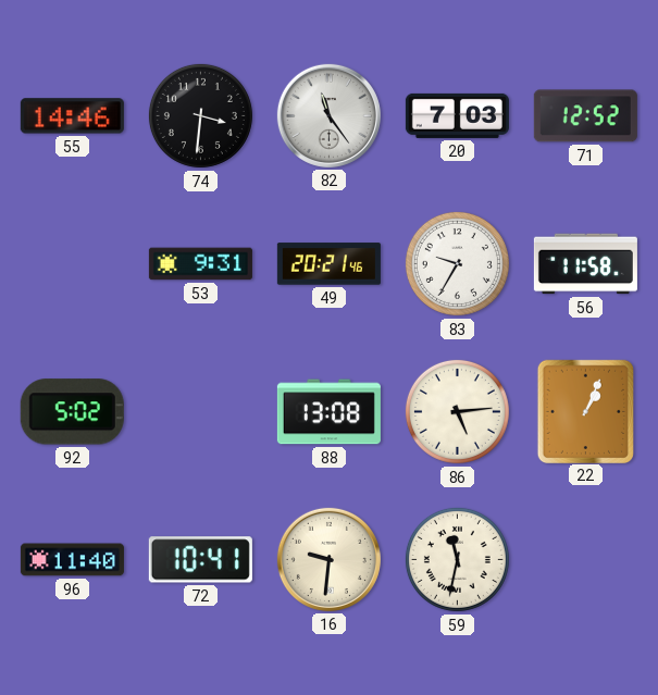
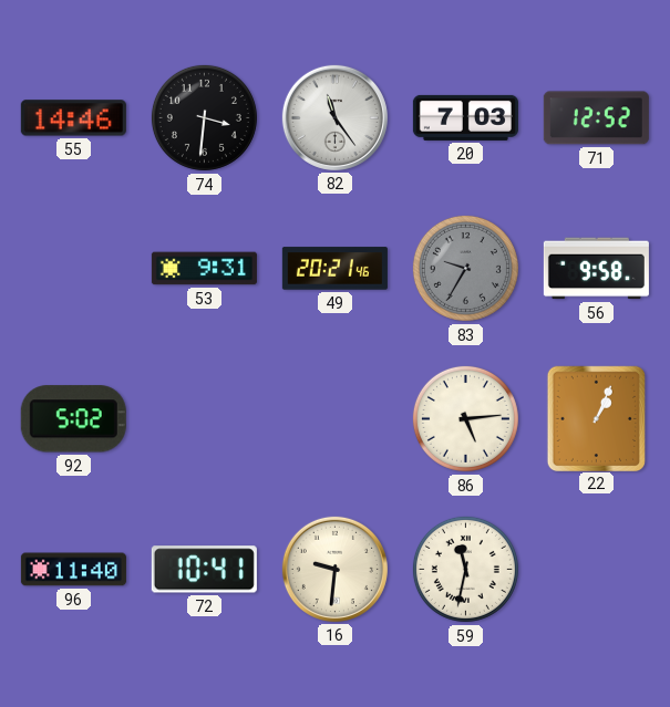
83 dial: white -> grey
56: 11:58 -> 9:58
88: 13:08 -> none
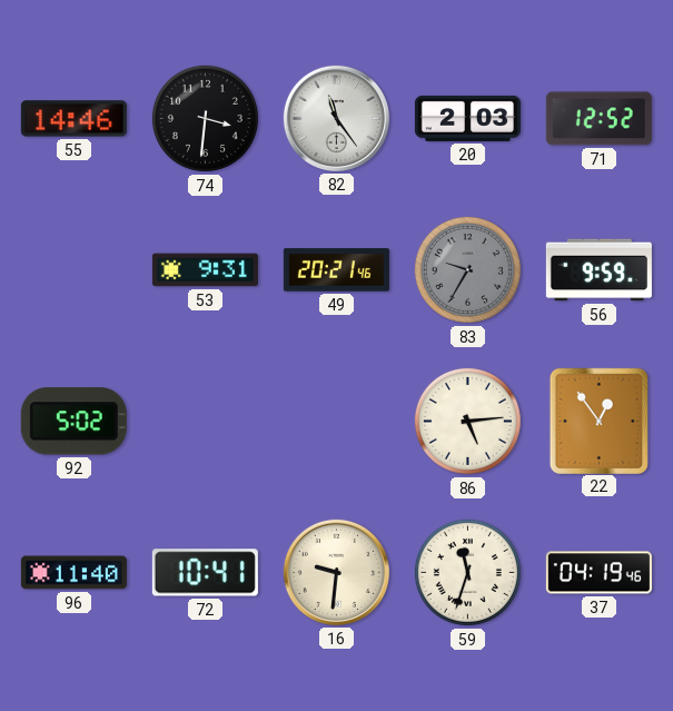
20: 7:03 -> 2:03
56: 9:58 -> 9:59
22: 1:04 -> 12:54
59: 11:32 -> 11:33
37: none -> 04:19
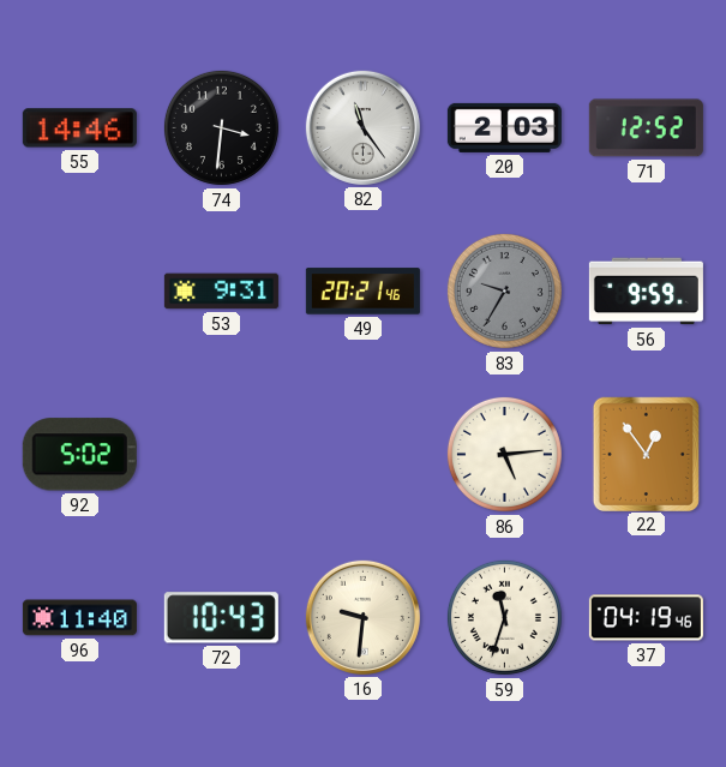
72: 10:41 -> 10:43
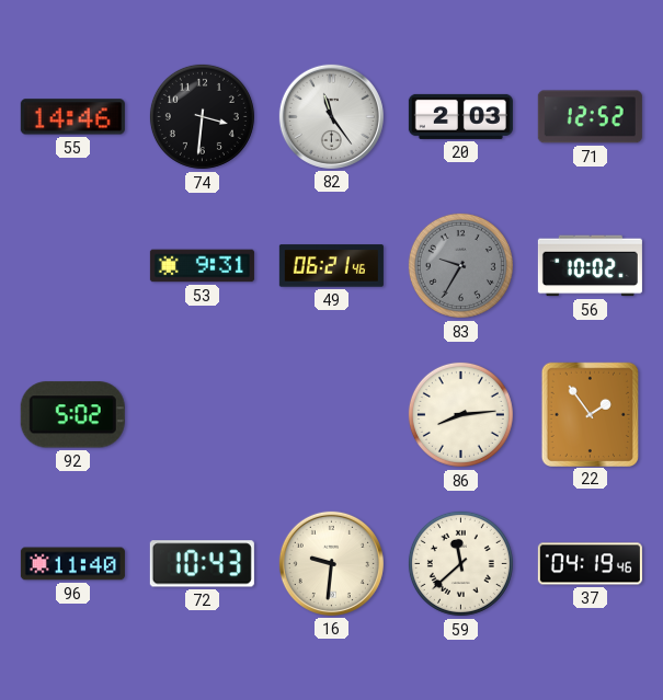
49: 20:21 -> 06:21
56: 9:59 -> 10:02
86: 5:14 -> 8:14
22: 12:54 -> 1:54
59: 11:33 -> 11:38
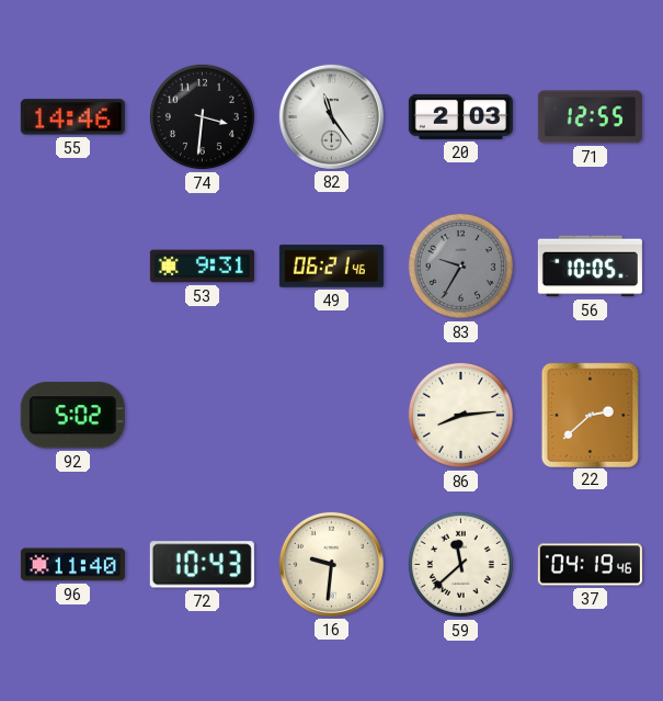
71: 12:52 -> 12:55
56: 10:02 -> 10:05
22: 1:54 -> 2:38
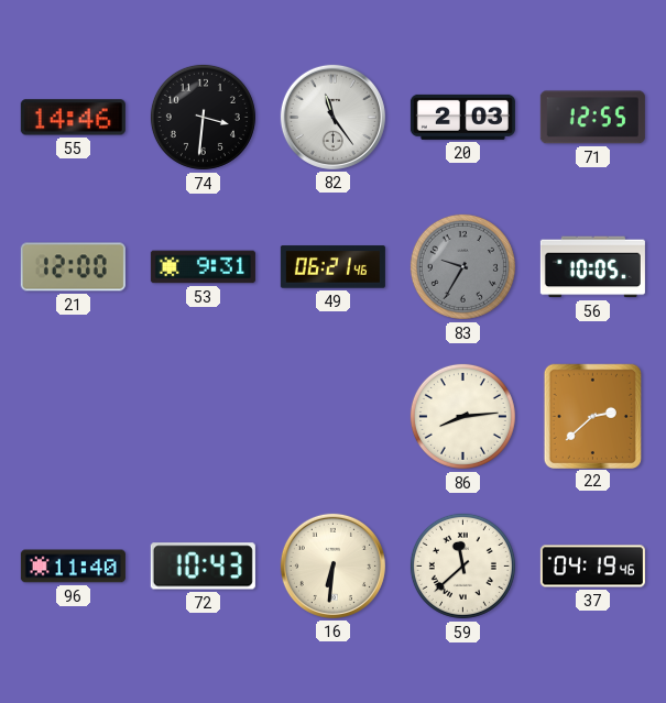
21: none -> 12:00
92: 5:02 -> none
16: 9:31 -> 6:31
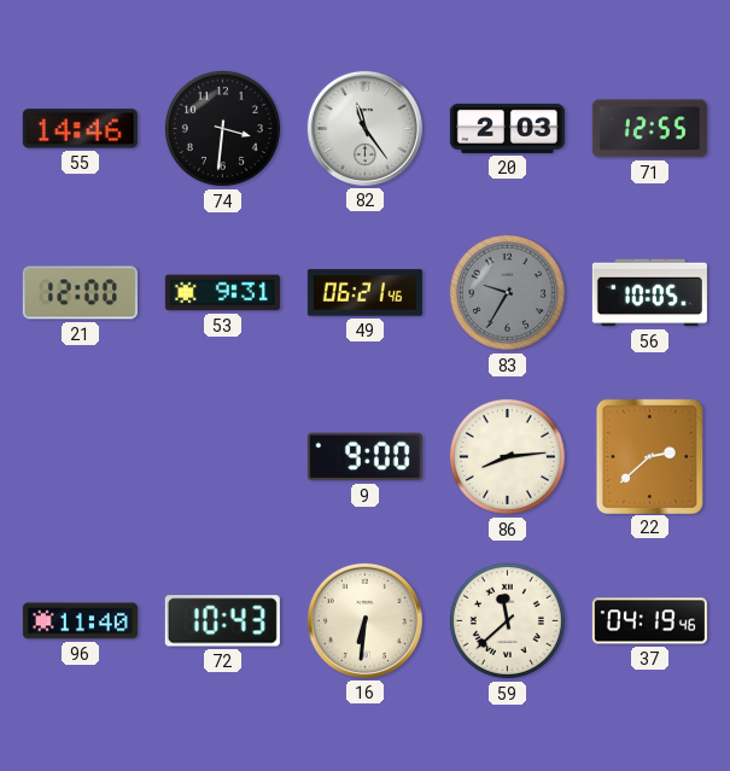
9: none -> 9:00
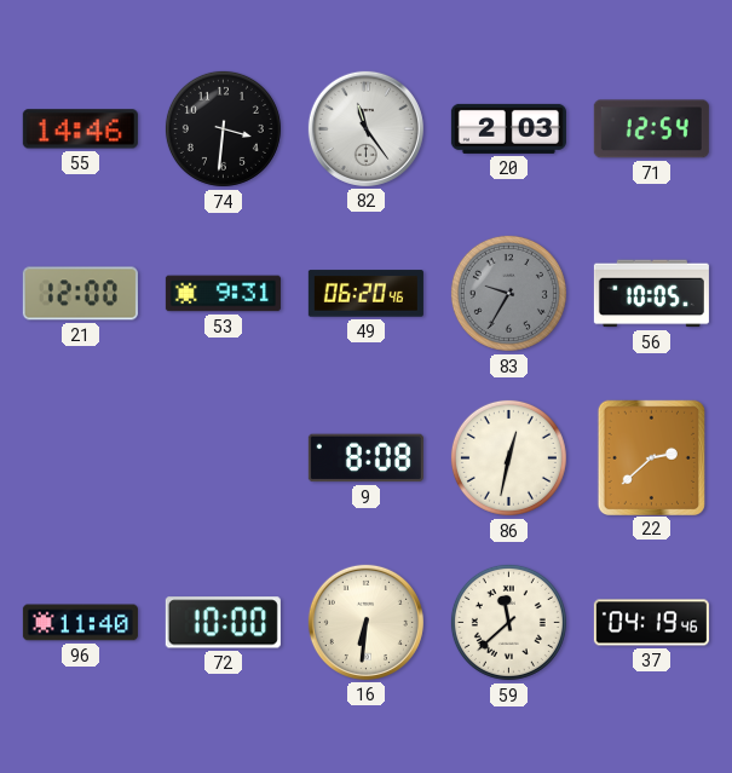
71: 12:55 -> 12:54
49: 06:21 -> 06:20
9: 9:00 -> 8:08
86: 8:14 -> 12:32
72: 10:43 -> 10:00
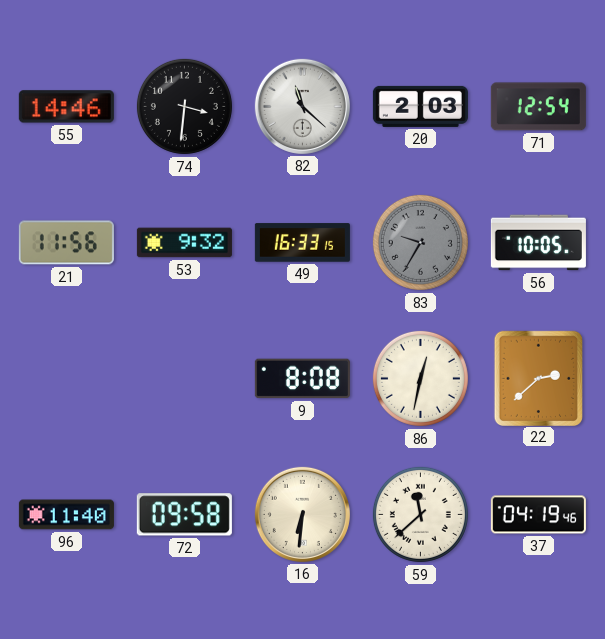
82: 11:24 -> 11:22
21: 12:00 -> 11:56
53: 9:31 -> 9:32
49: 06:20 -> 16:33
72: 10:00 -> 09:58
